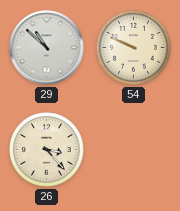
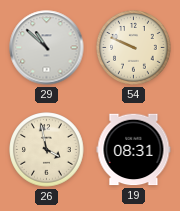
26: 3:23 -> 3:58
19: none -> 08:31
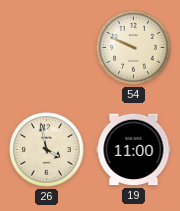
29: 10:52 -> none
19: 08:31 -> 11:00
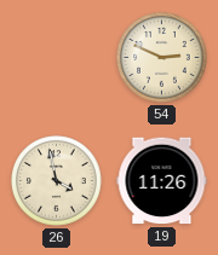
54: 9:49 -> 2:49
19: 11:00 -> 11:26
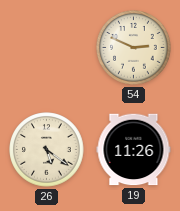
26: 3:58 -> 5:21
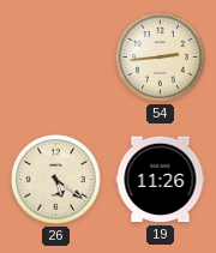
54: 2:49 -> 2:44
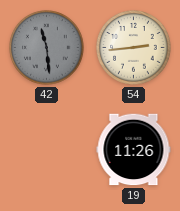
42: none -> 11:29
26: 5:21 -> none
